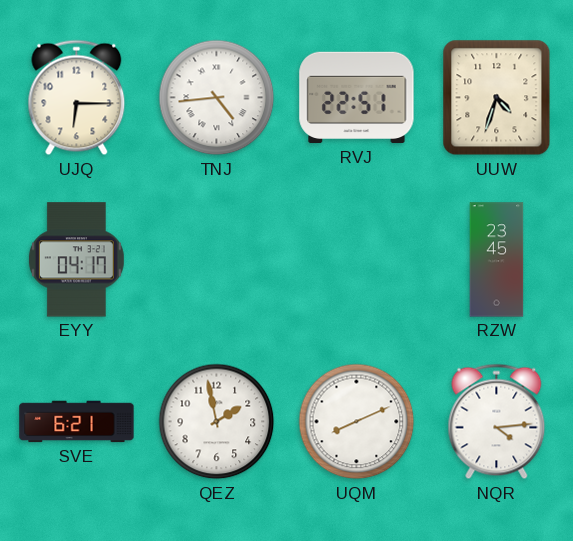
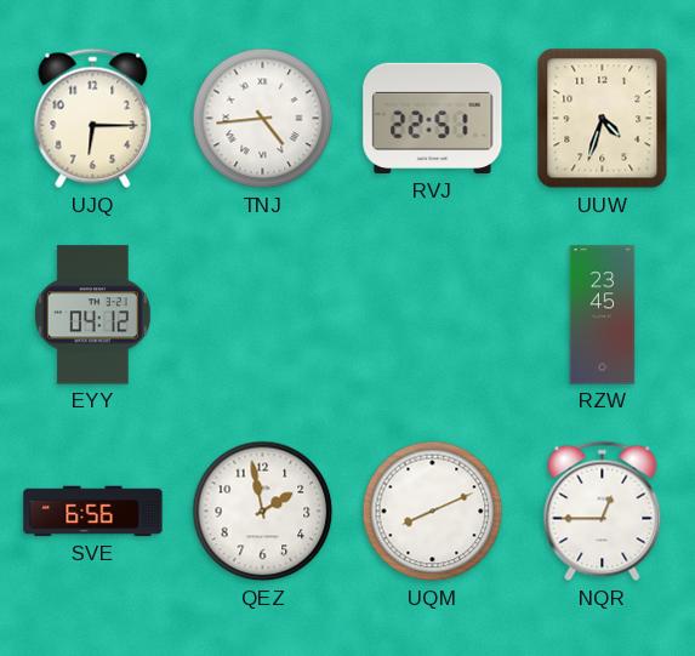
EYY: 04:17 -> 04:12
SVE: 6:21 -> 6:56
NQR: 4:14 -> 12:45
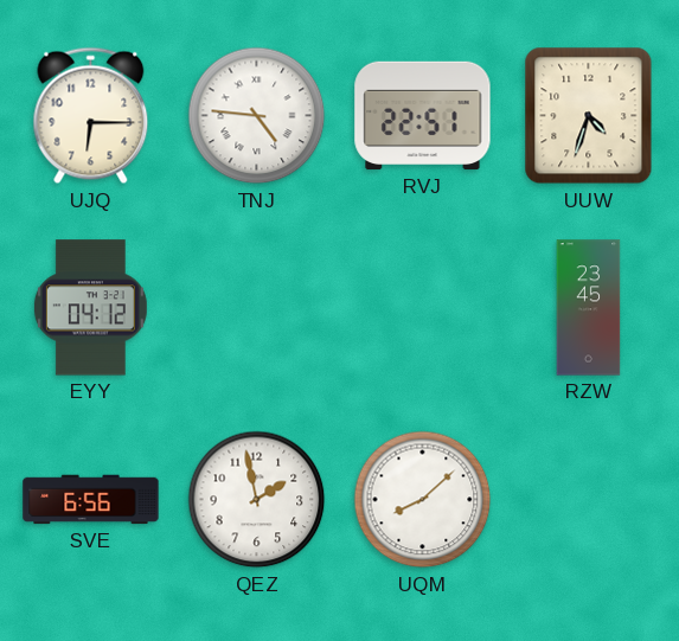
TNJ: 4:44 -> 4:46
UQM: 8:11 -> 8:08
NQR: 12:45 -> none
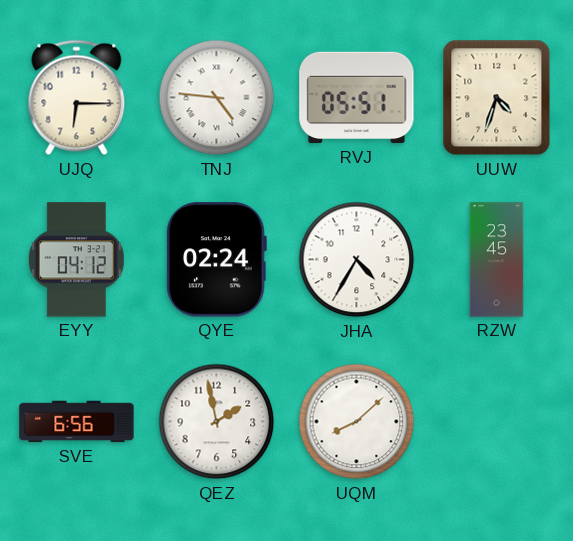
RVJ: 22:51 -> 05:51
QYE: none -> 02:24
JHA: none -> 4:35
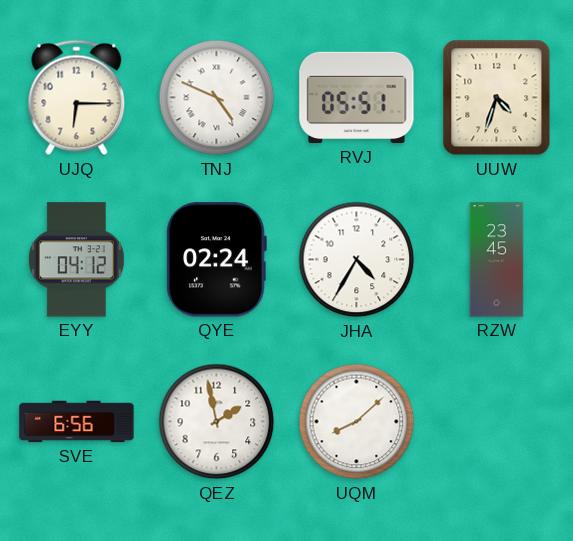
TNJ: 4:46 -> 4:49
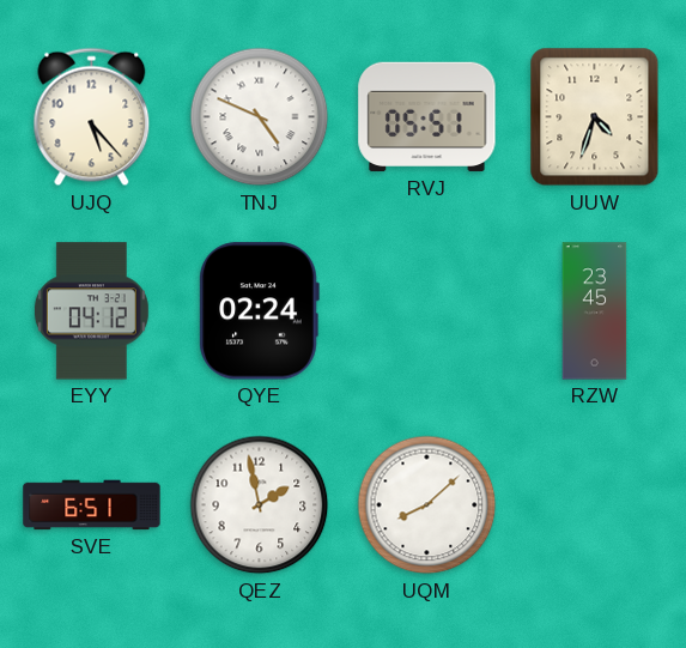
UJQ: 6:15 -> 5:23
JHA: 4:35 -> none
SVE: 6:56 -> 6:51
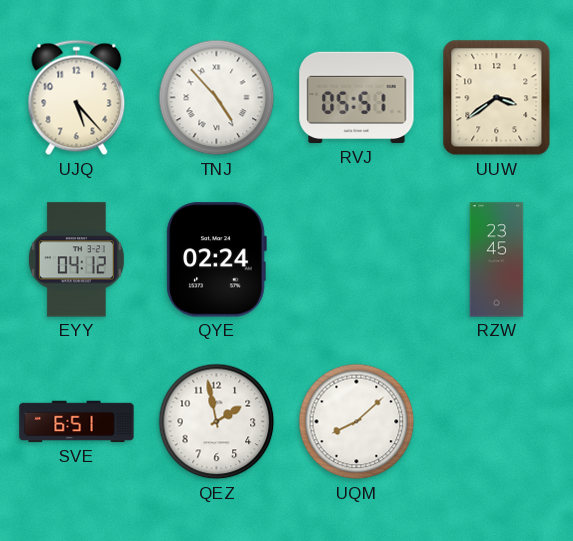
TNJ: 4:49 -> 4:53
UUW: 4:33 -> 3:39
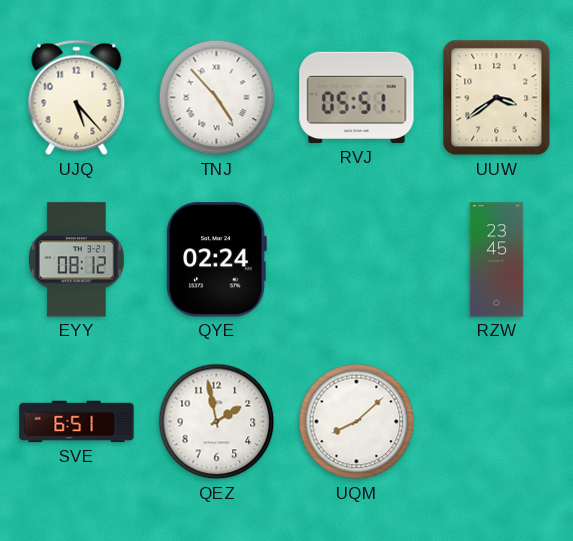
EYY: 04:12 -> 08:12
